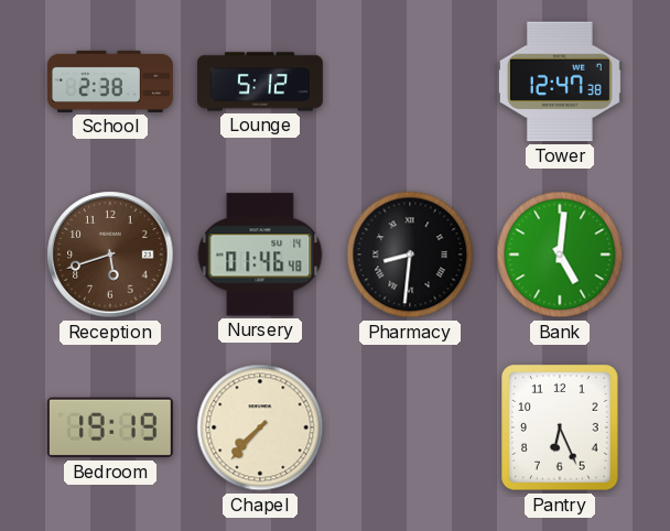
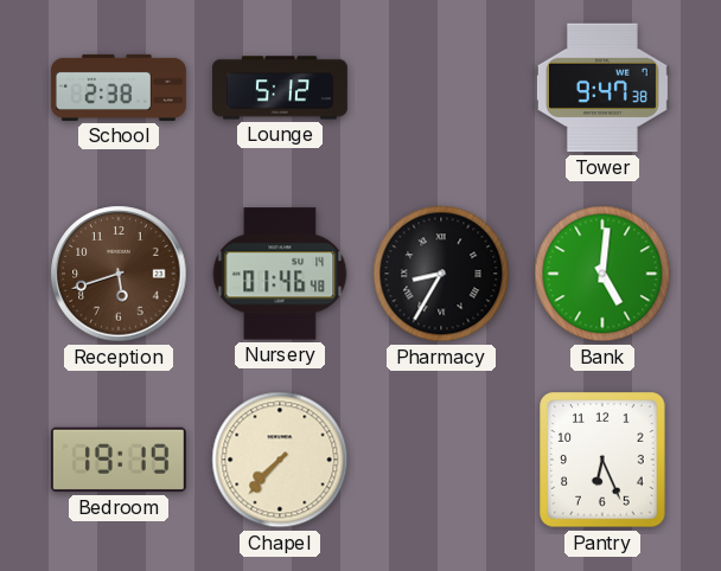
Tower: 12:47 -> 9:47
Pharmacy: 8:31 -> 8:35
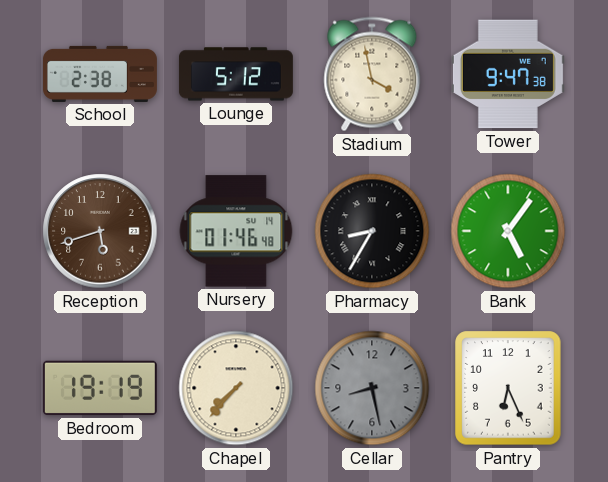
Stadium: none -> 3:58
Bank: 5:01 -> 5:06
Cellar: none -> 8:28
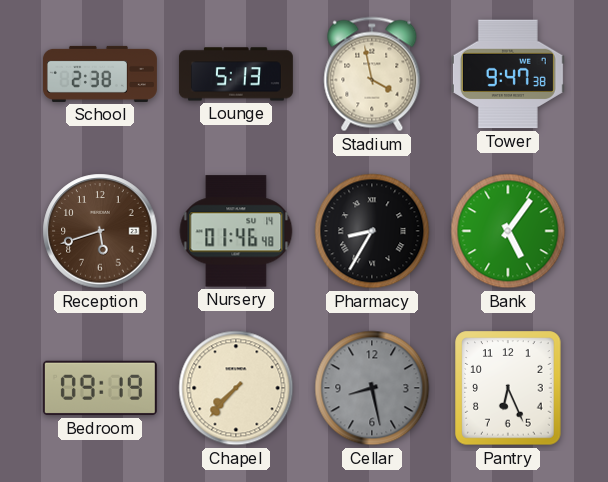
Lounge: 5:12 -> 5:13
Bedroom: 19:19 -> 09:19
